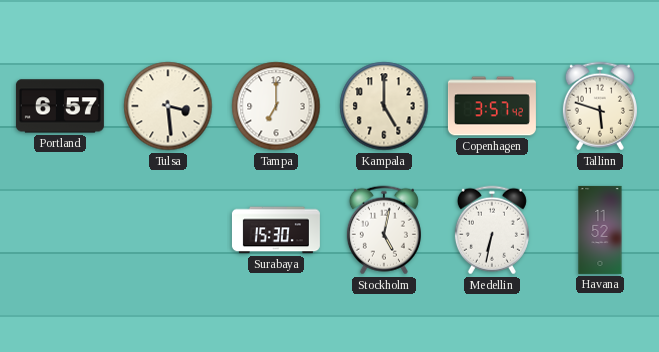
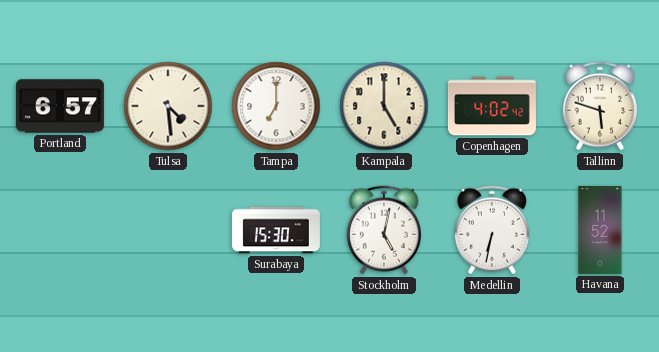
Tulsa: 3:29 -> 4:29
Copenhagen: 3:57 -> 4:02
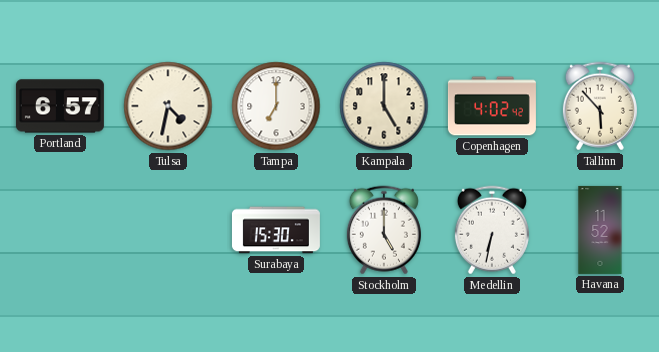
Tulsa: 4:29 -> 4:32
Tallinn: 5:48 -> 5:53
Stockholm: 5:02 -> 5:00
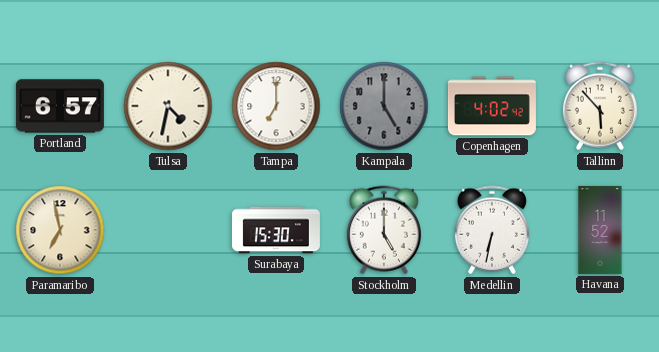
Kampala dial: cream -> grey
Paramaribo: none -> 6:58
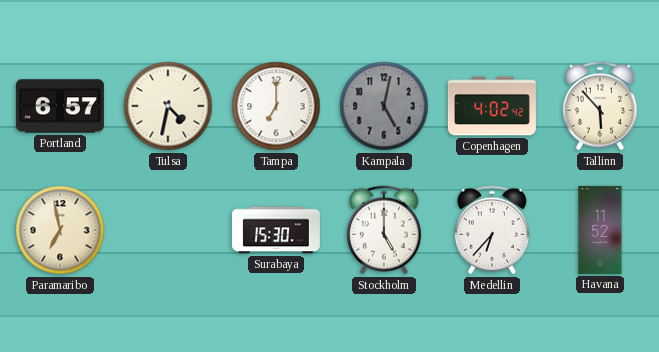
Kampala: 5:00 -> 5:02
Medellin: 6:32 -> 6:37
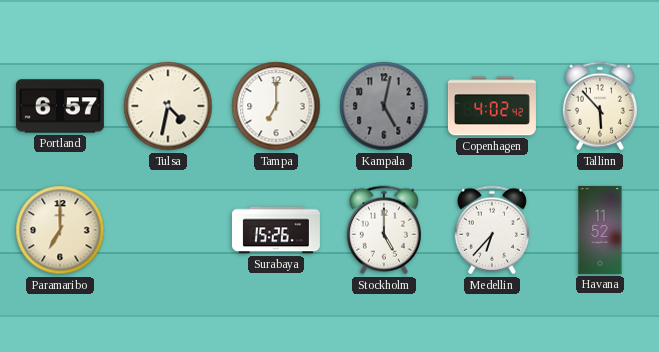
Paramaribo: 6:58 -> 7:00
Surabaya: 15:30 -> 15:26
